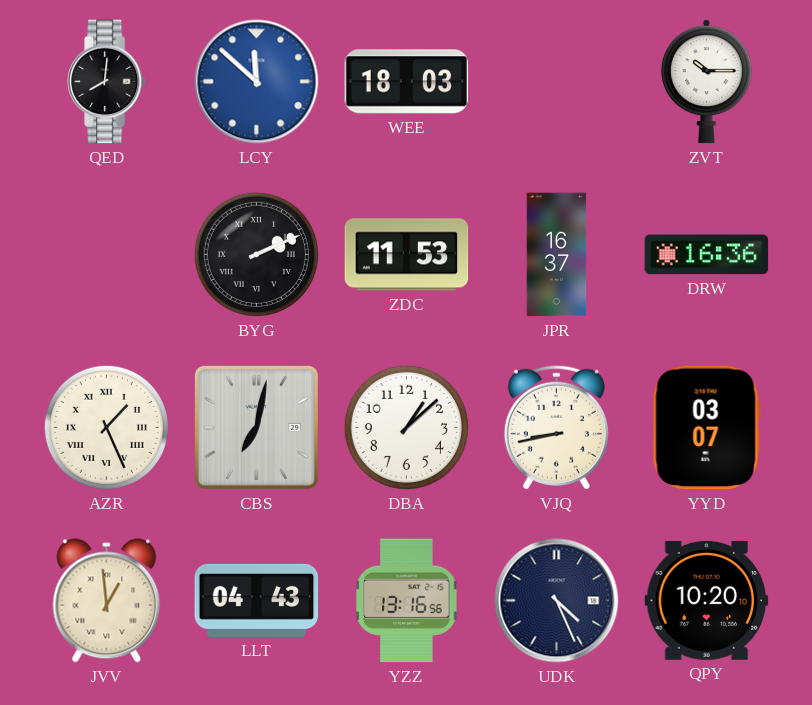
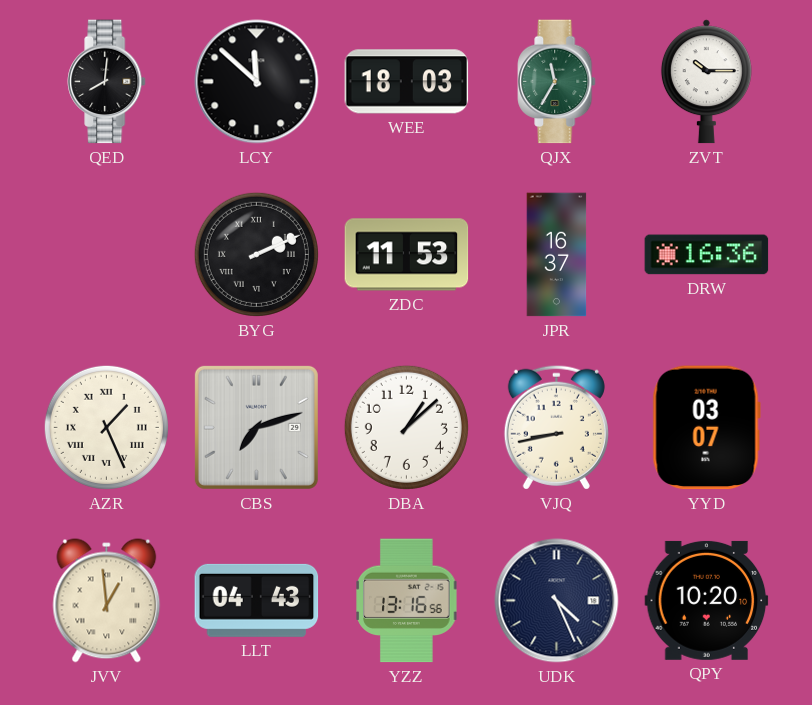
LCY dial: blue -> black
QJX: none -> 11:35
CBS: 7:02 -> 7:12
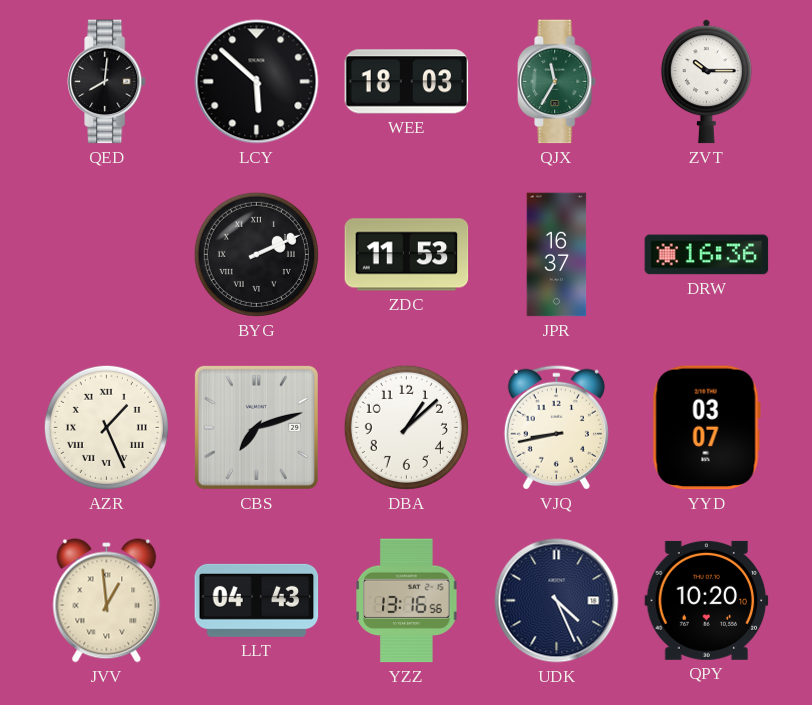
LCY: 11:52 -> 5:52
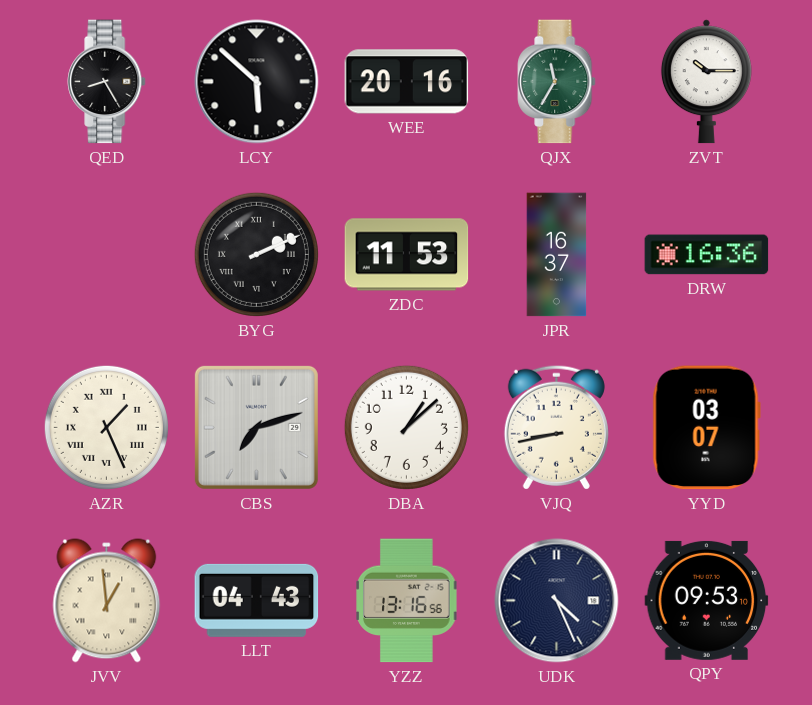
QED: 8:01 -> 8:25
WEE: 18:03 -> 20:16
QPY: 10:20 -> 09:53
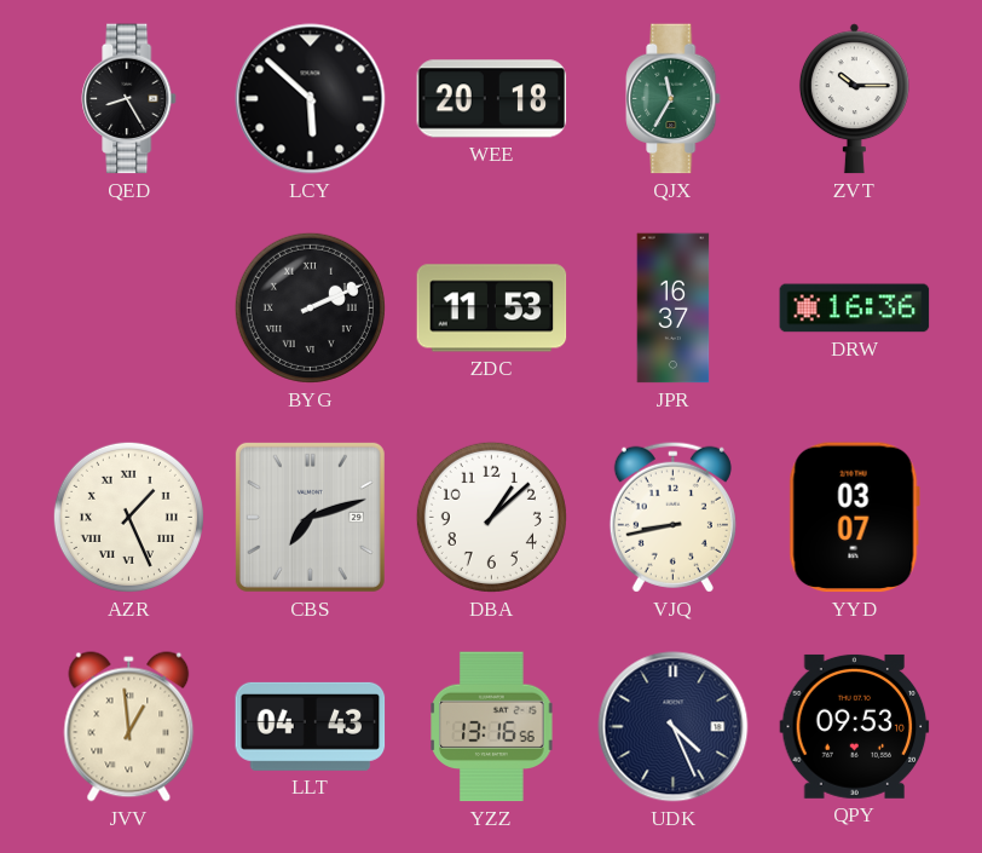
WEE: 20:16 -> 20:18
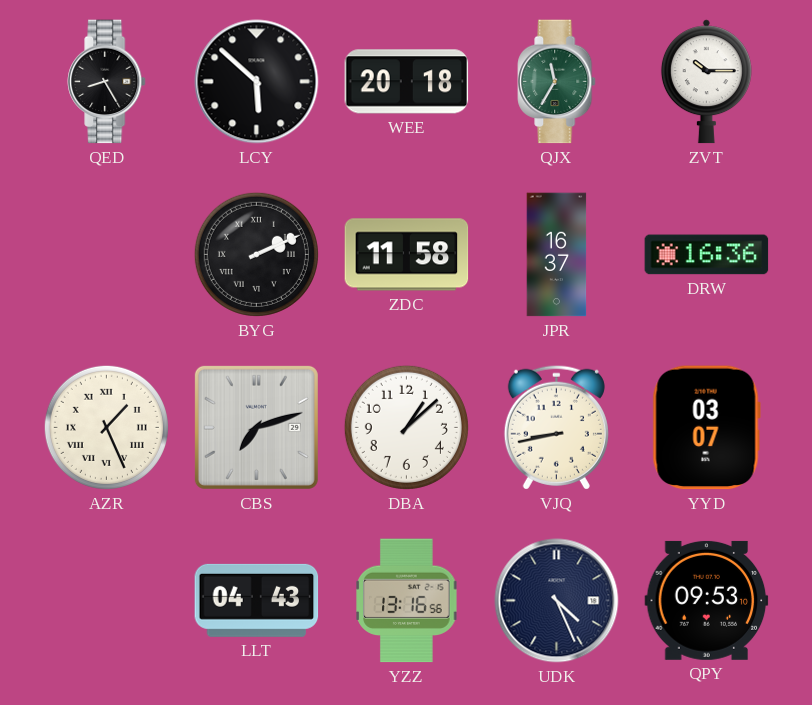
ZDC: 11:53 -> 11:58
JVV: 12:59 -> none
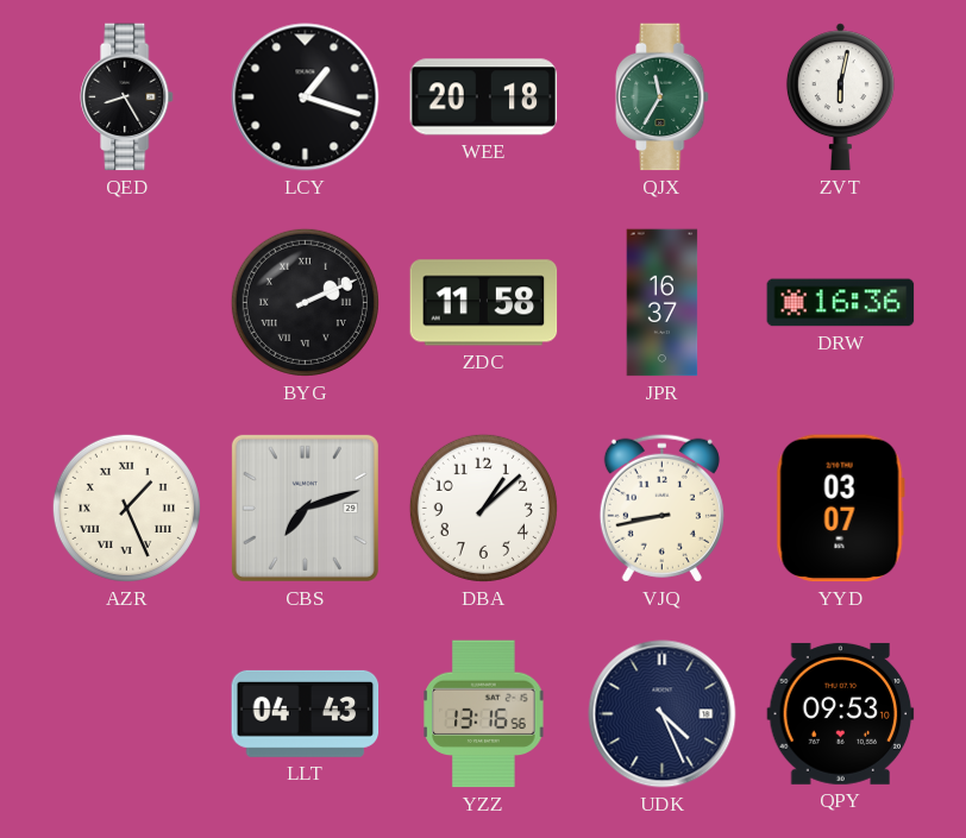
LCY: 5:52 -> 1:18
ZVT: 10:15 -> 6:02
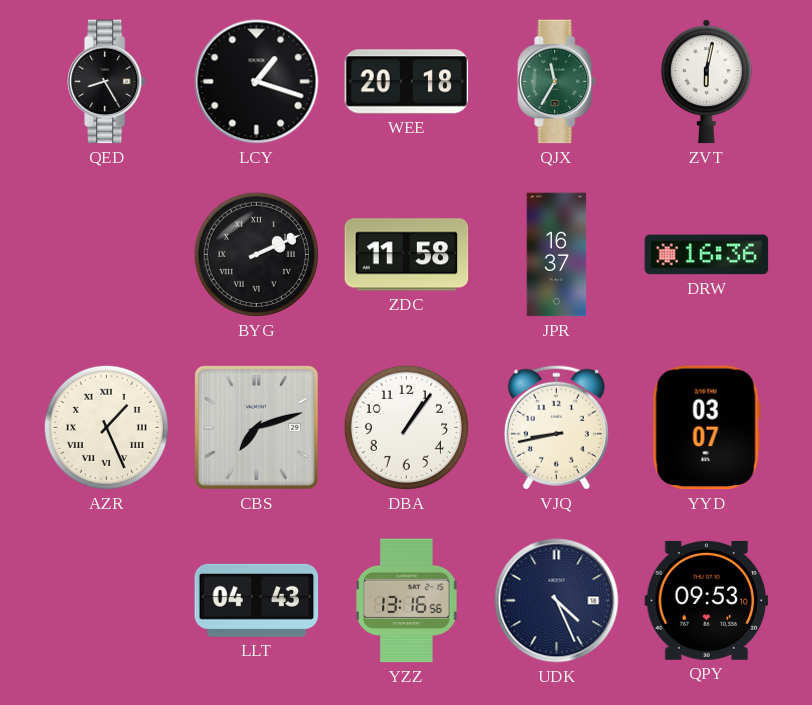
DBA: 1:08 -> 1:06
